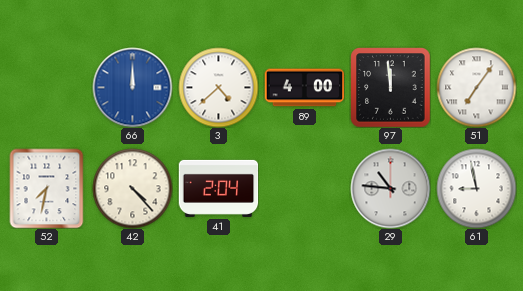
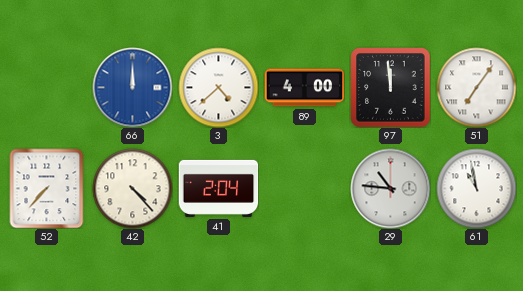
52: 7:32 -> 7:37
61: 8:58 -> 10:58
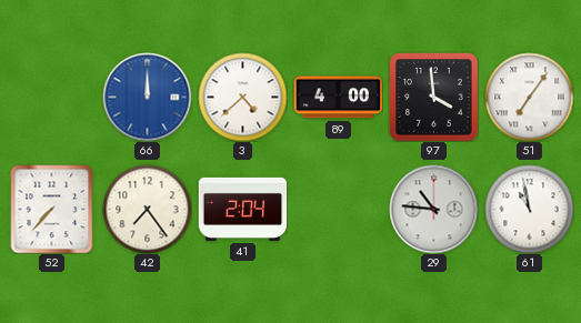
97: 11:59 -> 3:59
42: 4:23 -> 7:24
